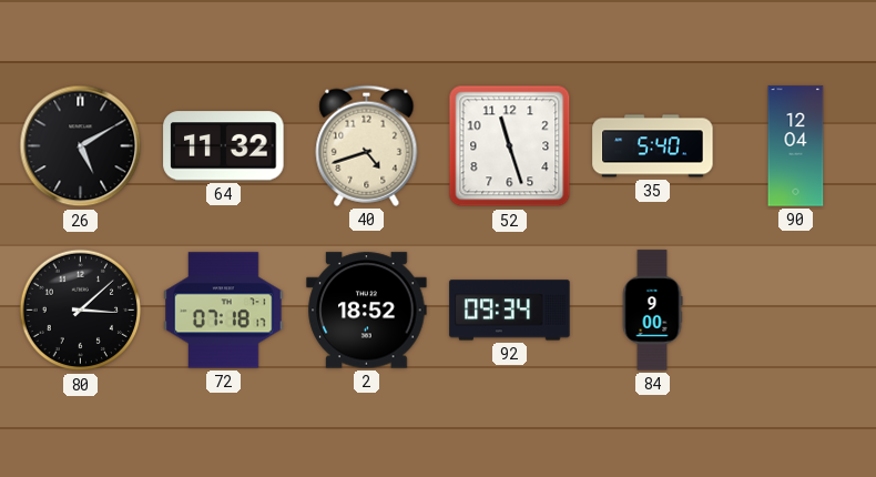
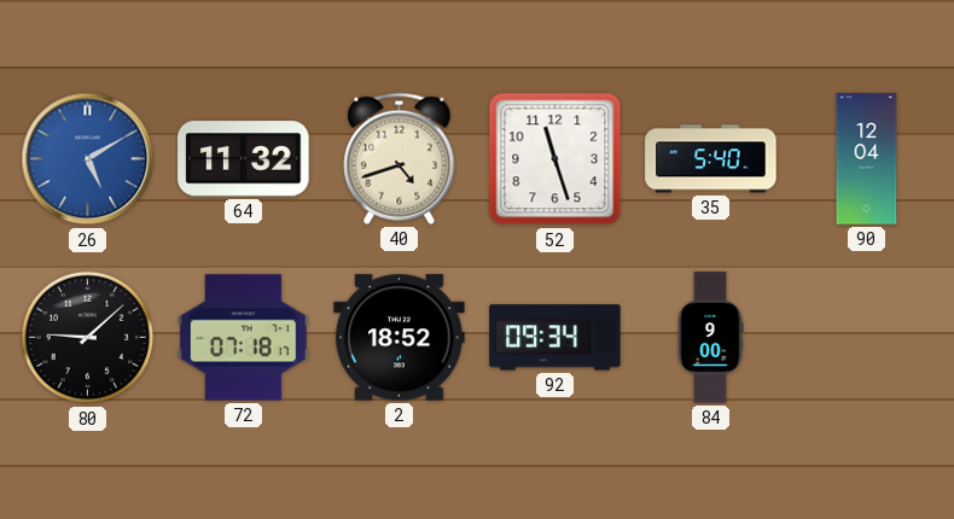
26 dial: black -> blue
80: 3:08 -> 9:08
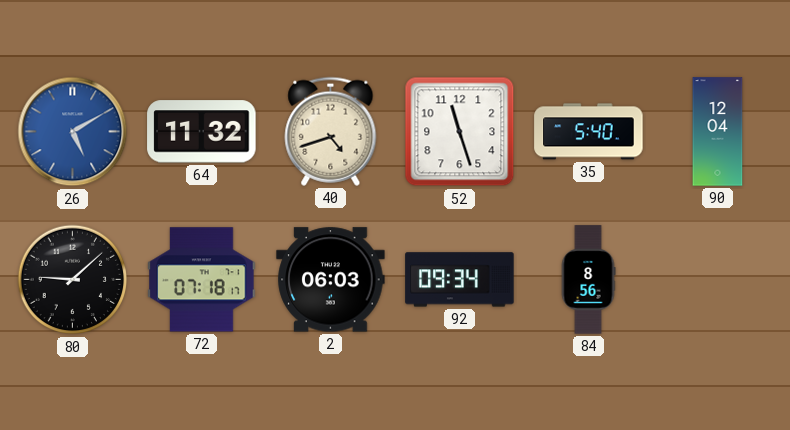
2: 18:52 -> 06:03
84: 9:00 -> 8:56
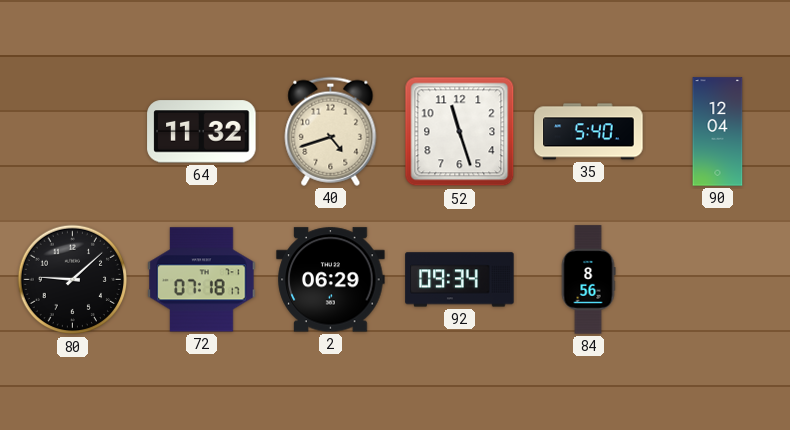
26: 5:10 -> none
2: 06:03 -> 06:29
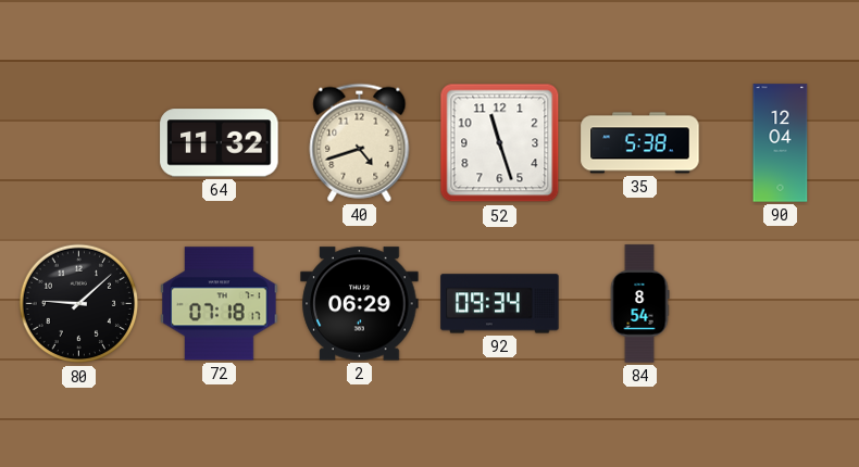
35: 5:40 -> 5:38
84: 8:56 -> 8:54
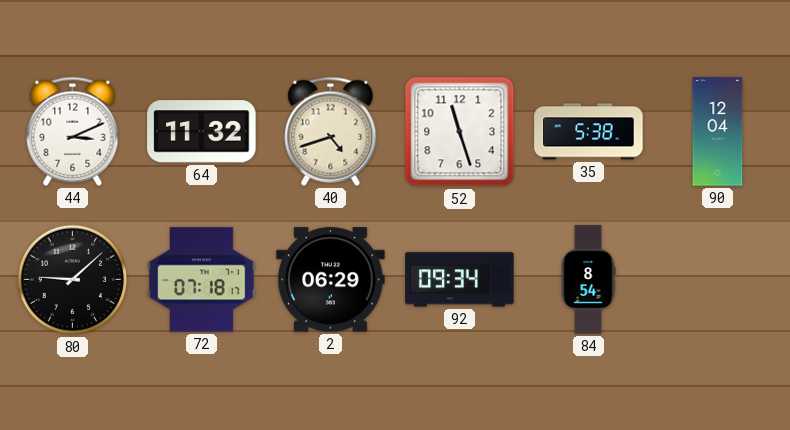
44: none -> 3:11
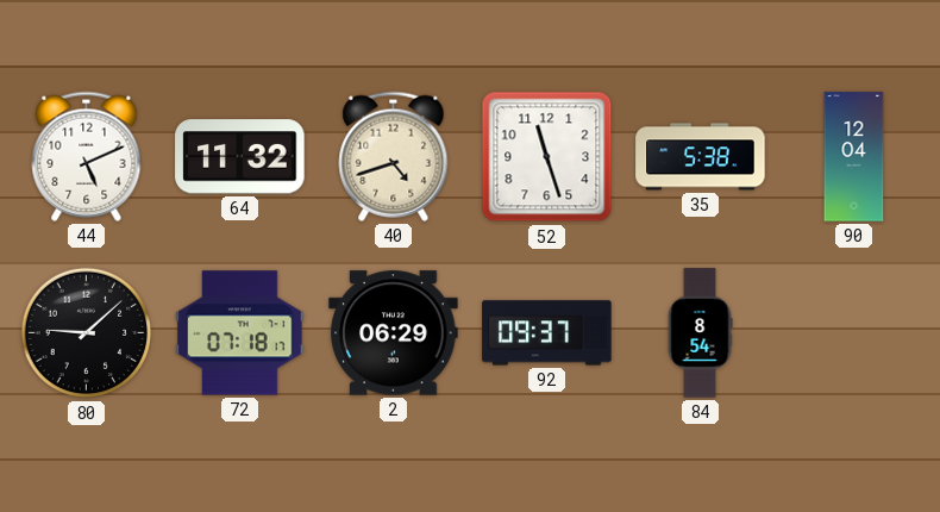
44: 3:11 -> 5:11
92: 09:34 -> 09:37
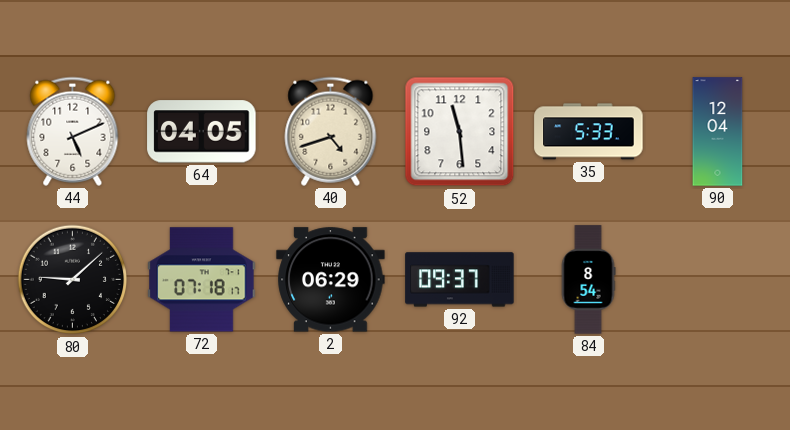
64: 11:32 -> 04:05
52: 11:27 -> 11:29
35: 5:38 -> 5:33
